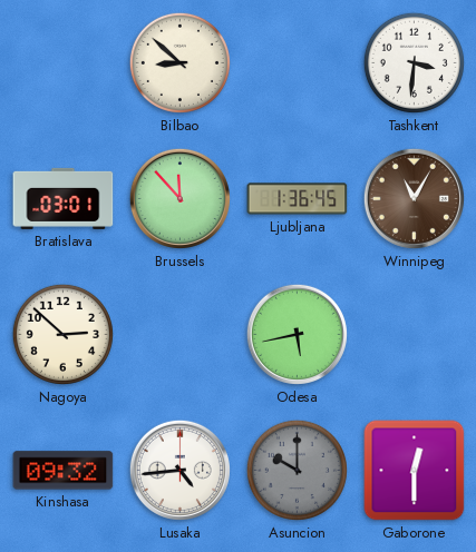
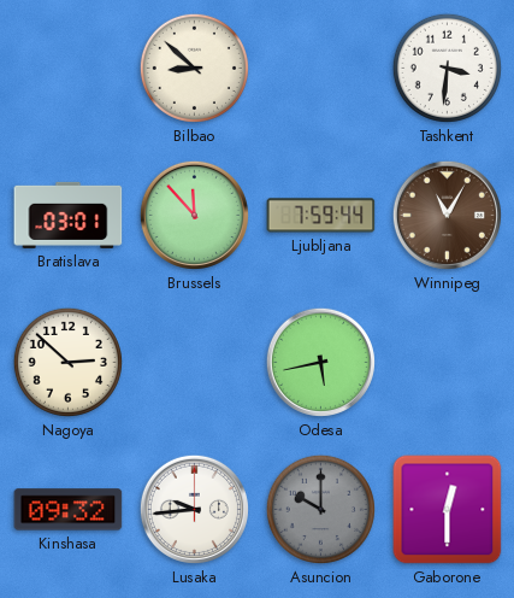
Ljubljana: 1:36 -> 7:59
Lusaka: 4:44 -> 9:44
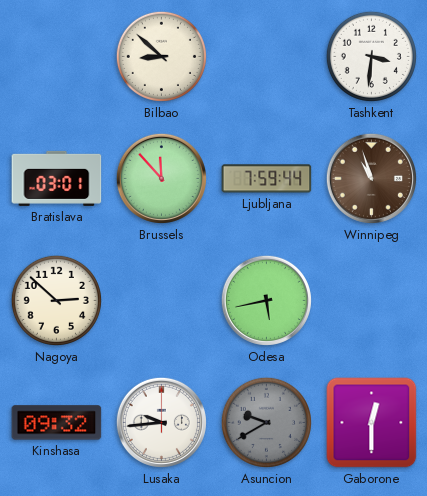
Winnipeg: 11:05 -> 10:57
Asuncion: 10:00 -> 9:40
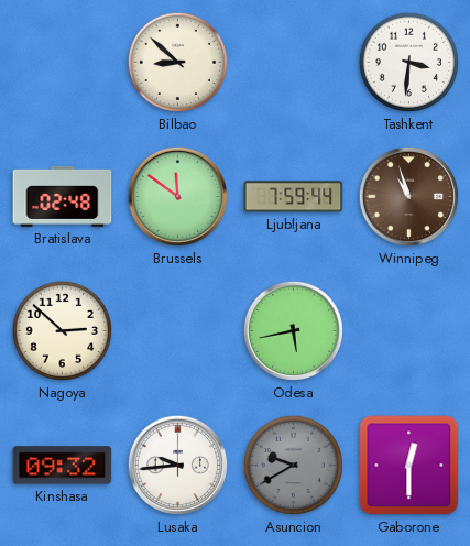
Bratislava: 03:01 -> 02:48
Brussels: 11:53 -> 11:51
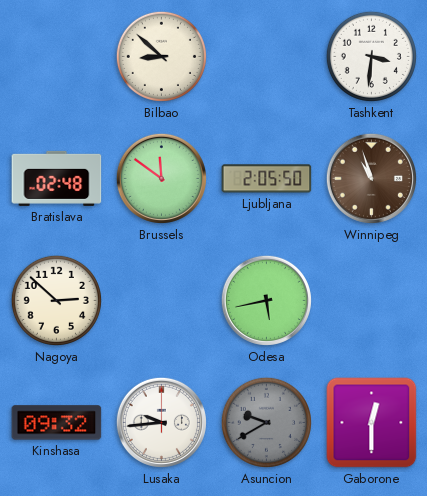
Ljubljana: 7:59 -> 2:05
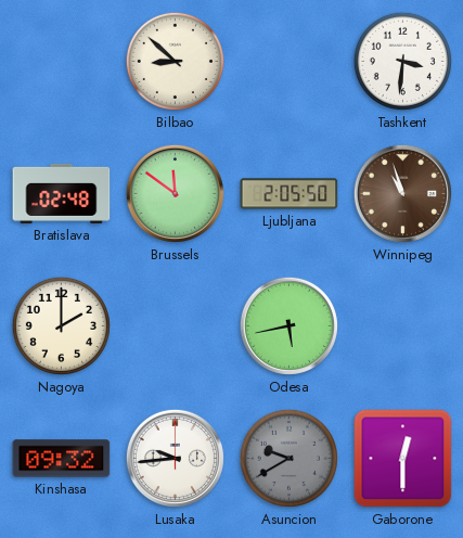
Nagoya: 2:52 -> 2:00
